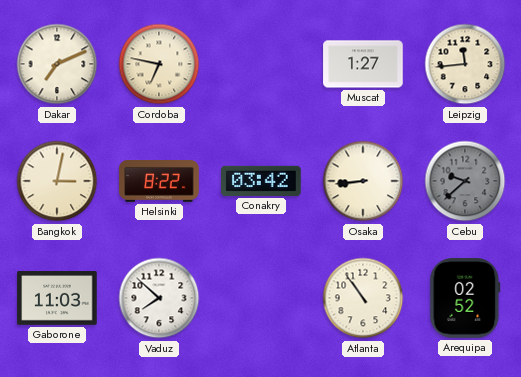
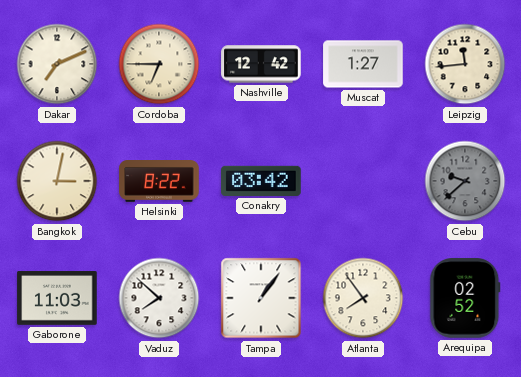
Cordoba: 6:47 -> 6:45
Nashville: none -> 12:42
Osaka: 8:44 -> none
Tampa: none -> 1:06
Atlanta: 10:54 -> 7:54
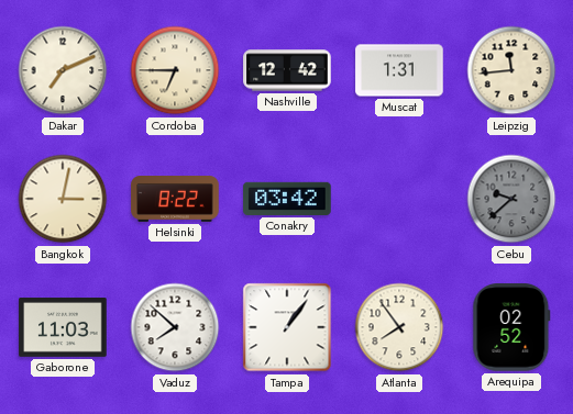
Muscat: 1:27 -> 1:31
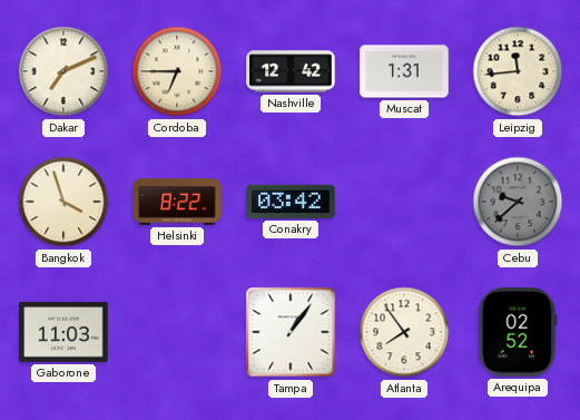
Bangkok: 3:02 -> 3:57
Vaduz: 7:52 -> none
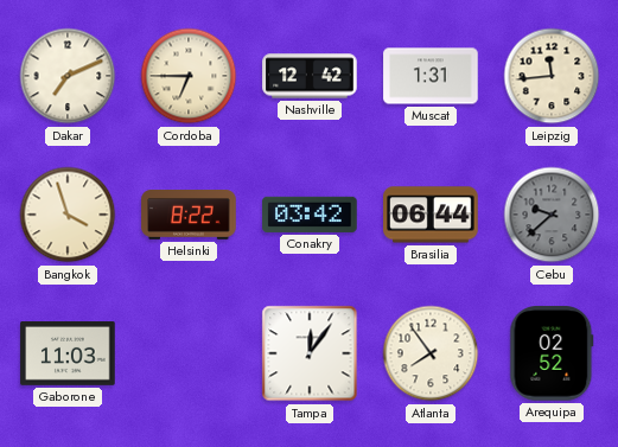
Brasilia: none -> 06:44
Tampa: 1:06 -> 12:06
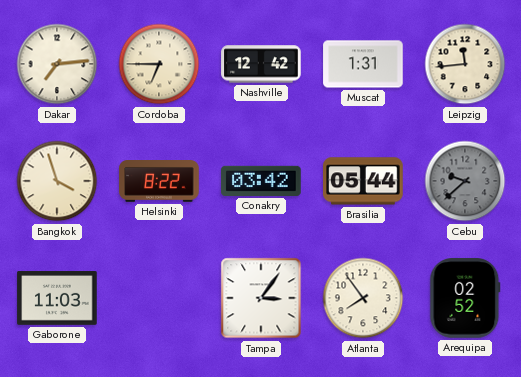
Dakar: 7:11 -> 7:14
Brasilia: 06:44 -> 05:44
Tampa: 12:06 -> 3:06
